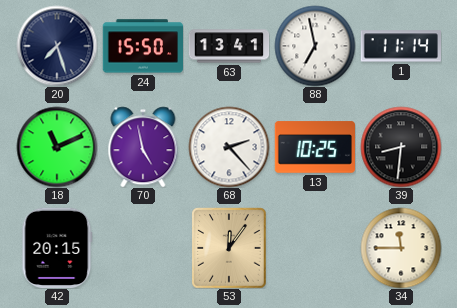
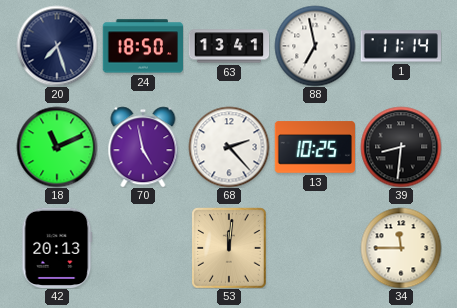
24: 15:50 -> 18:50
42: 20:15 -> 20:13
53: 12:06 -> 12:01
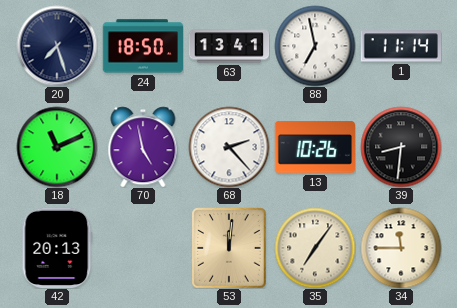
13: 10:25 -> 10:26
35: none -> 7:06
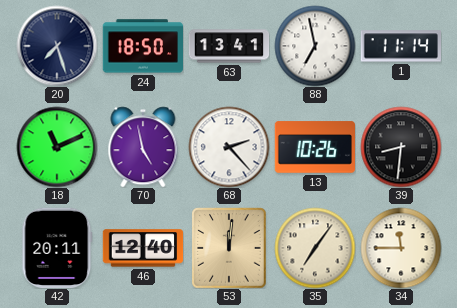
42: 20:13 -> 20:11
46: none -> 12:40
